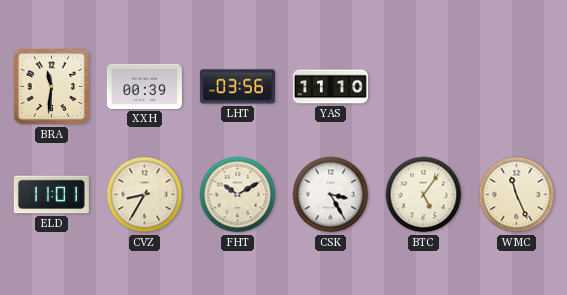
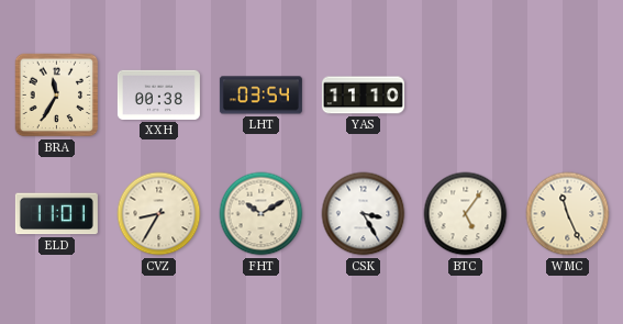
BRA: 11:31 -> 11:35
XXH: 00:39 -> 00:38
LHT: 03:56 -> 03:54
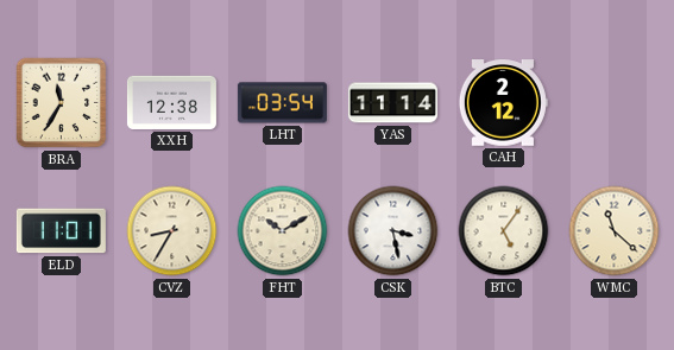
XXH: 00:38 -> 12:38
YAS: 11:10 -> 11:14
CAH: none -> 2:12
CSK: 3:25 -> 3:28
WMC: 11:26 -> 11:22
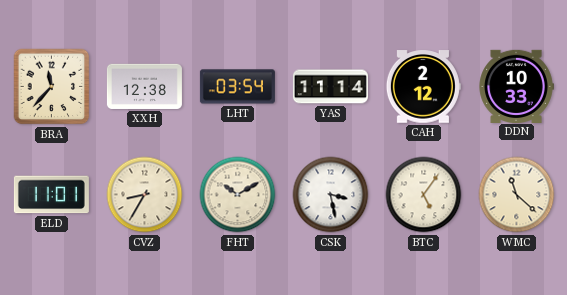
BRA: 11:35 -> 11:37
DDN: none -> 10:33
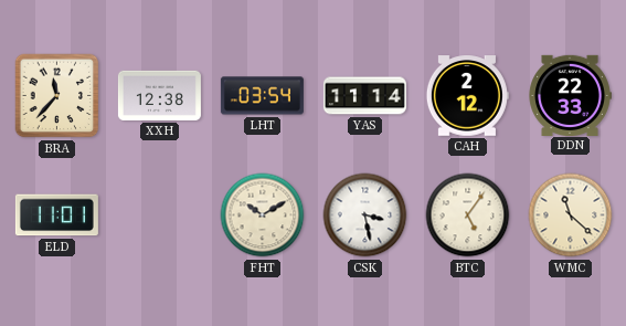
DDN: 10:33 -> 22:33
CVZ: 8:35 -> none
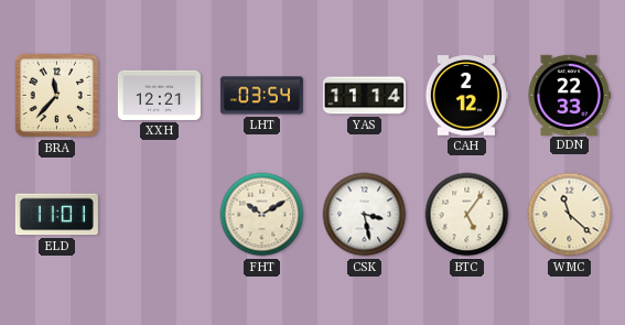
XXH: 12:38 -> 12:21
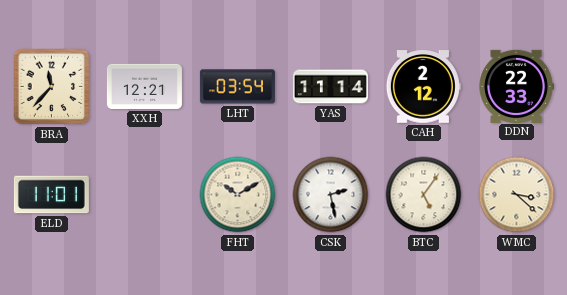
CSK: 3:28 -> 2:28
WMC: 11:22 -> 3:22
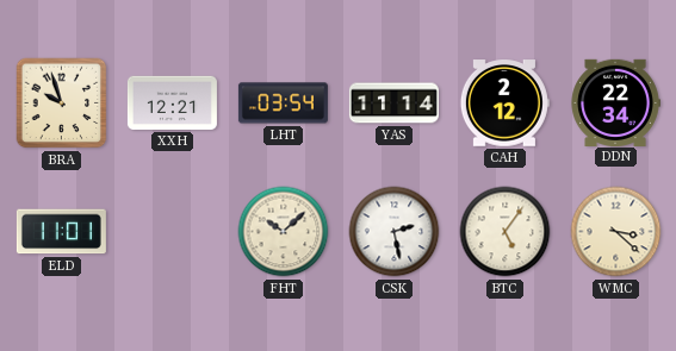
BRA: 11:37 -> 9:57
DDN: 22:33 -> 22:34
FHT: 10:10 -> 10:08
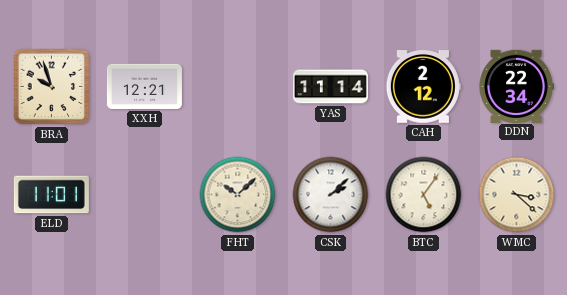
LHT: 03:54 -> none
CSK: 2:28 -> 2:08
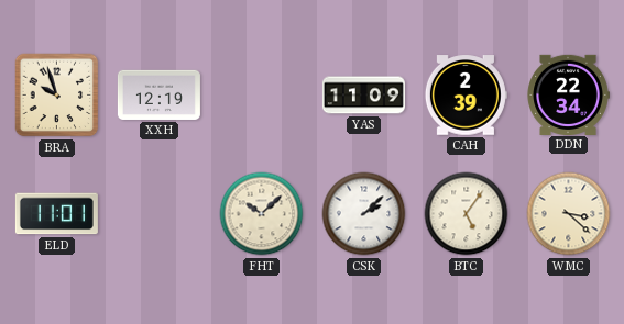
XXH: 12:21 -> 12:19
YAS: 11:14 -> 11:09
CAH: 2:12 -> 2:39
